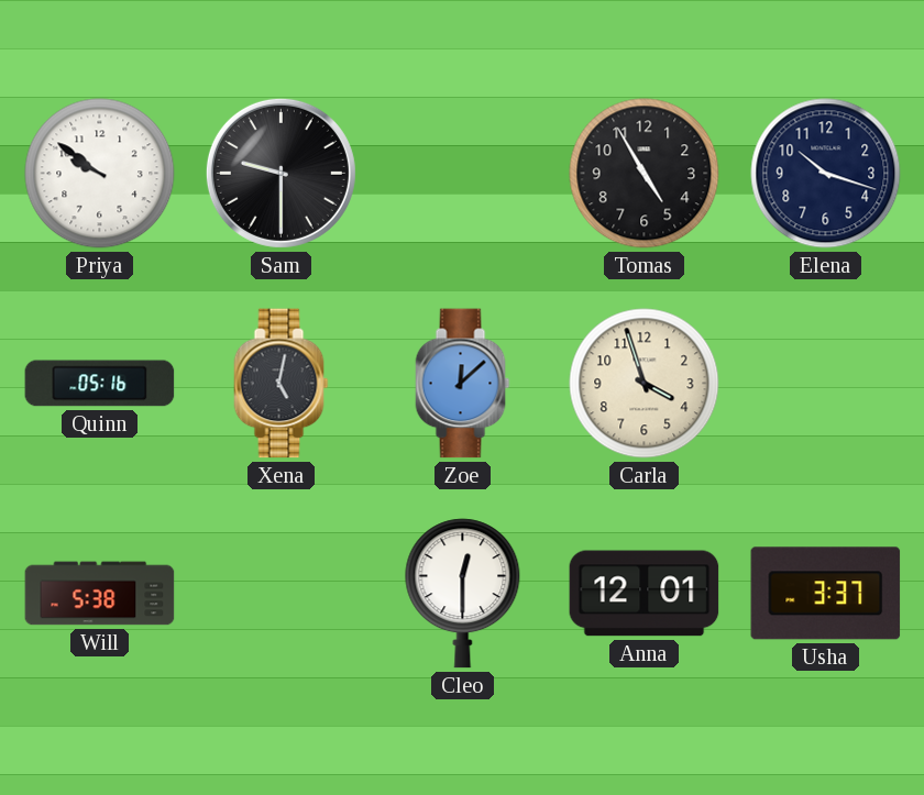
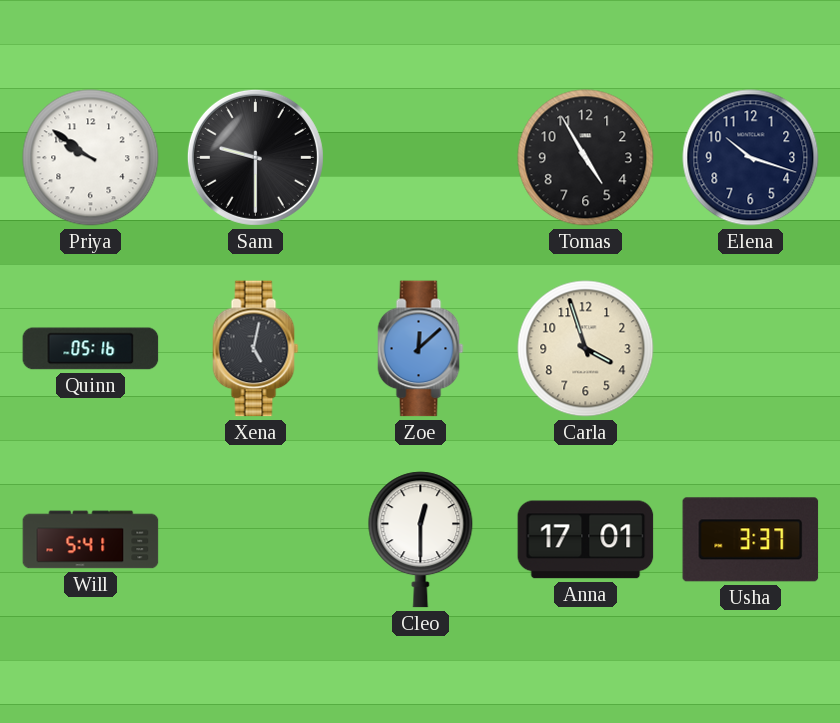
Will: 5:38 -> 5:41
Anna: 12:01 -> 17:01
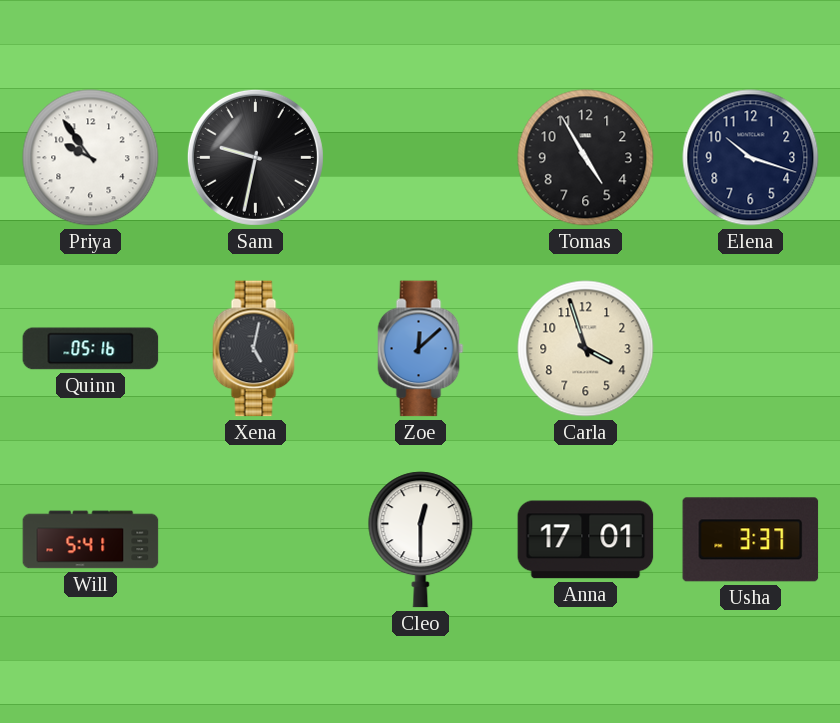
Priya: 9:51 -> 9:54
Sam: 9:30 -> 9:32
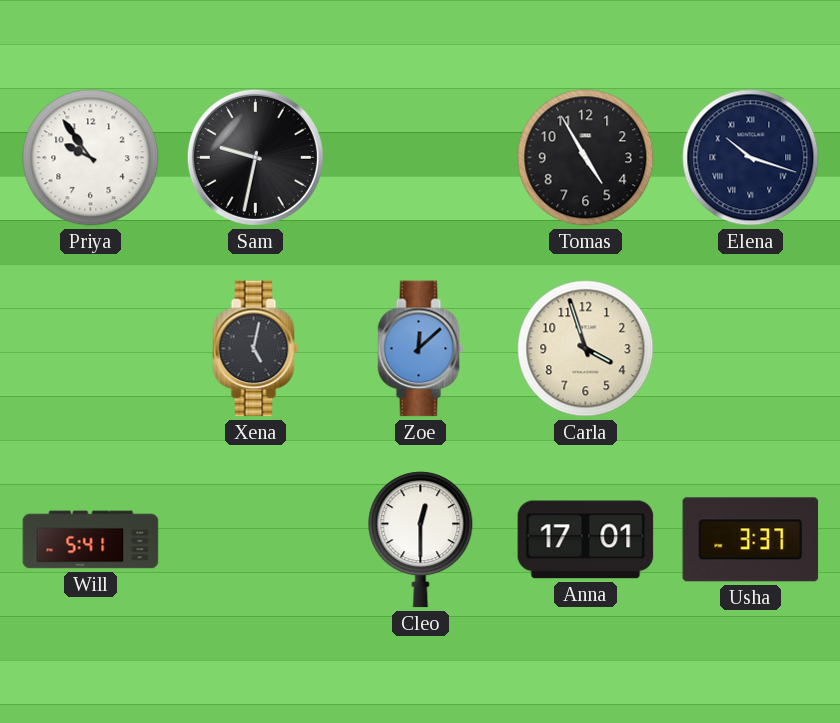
Elena numerals: Arabic -> Roman
Quinn: 05:16 -> none
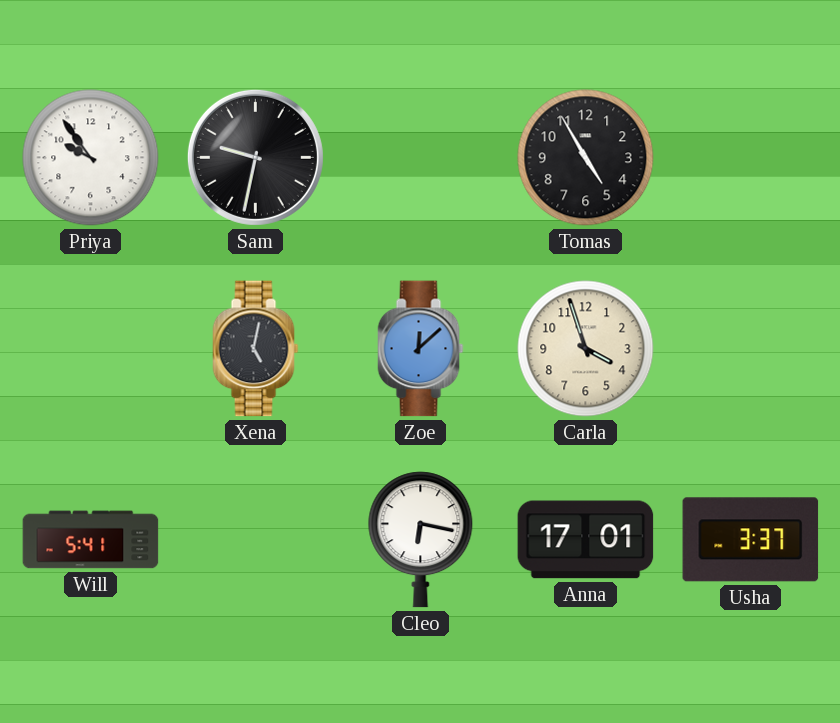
Elena: 10:18 -> none
Cleo: 12:30 -> 6:17
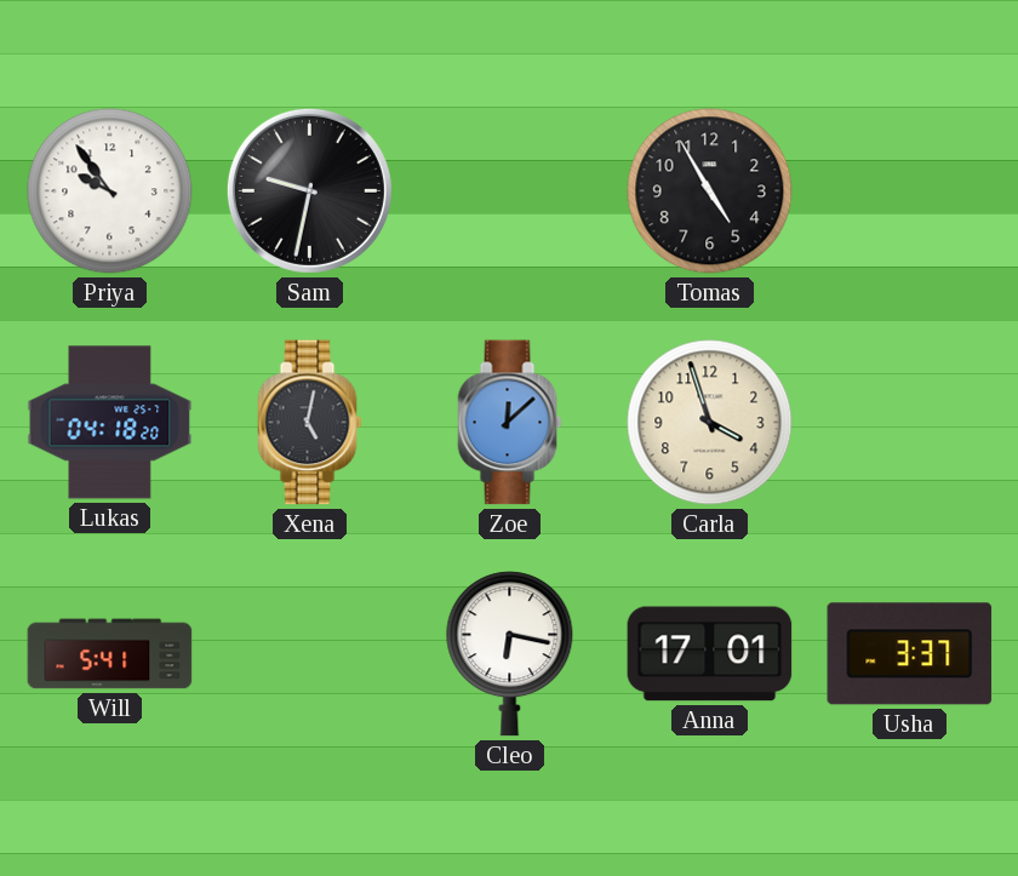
Lukas: none -> 04:18
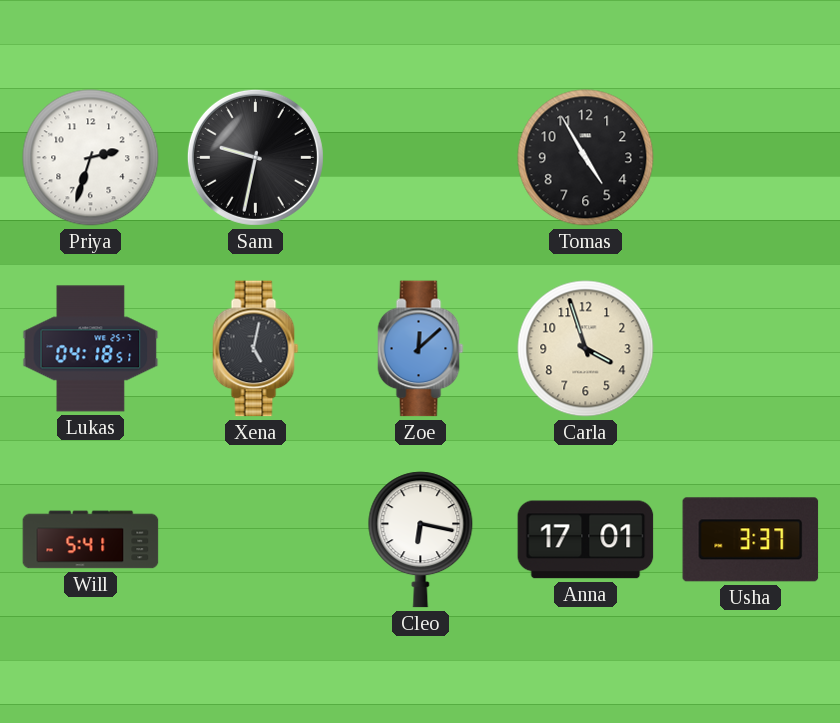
Priya: 9:54 -> 2:33
Lukas: 04:18:20 -> 04:18:51
